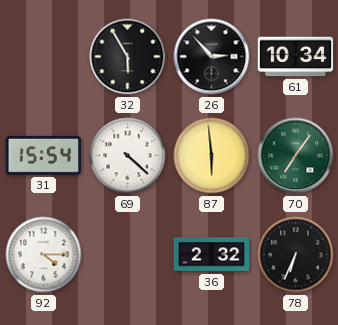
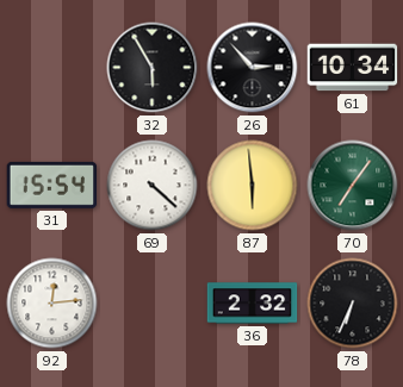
92: 4:15 -> 12:14
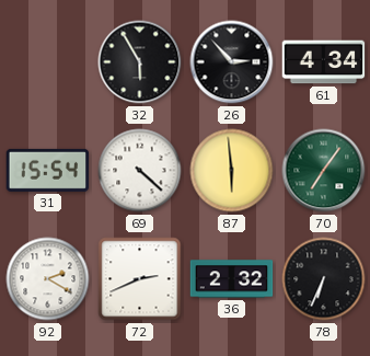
61: 10:34 -> 4:34
92: 12:14 -> 2:20
72: none -> 2:41
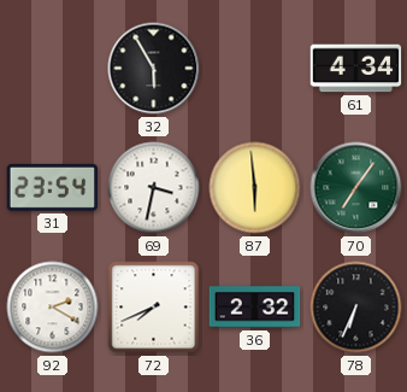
26: 2:53 -> none
31: 15:54 -> 23:54
69: 4:22 -> 3:32
72: 2:41 -> 7:41
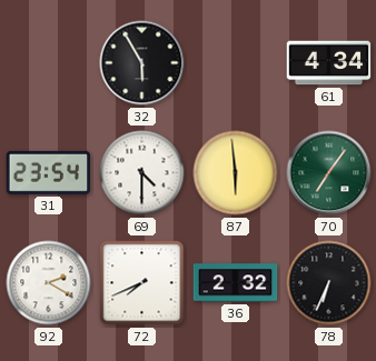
69: 3:32 -> 4:30
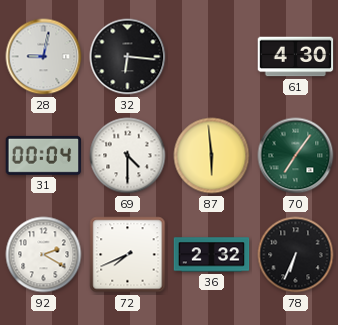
28: none -> 9:02
32: 5:55 -> 6:16
61: 4:34 -> 4:30
31: 23:54 -> 00:04
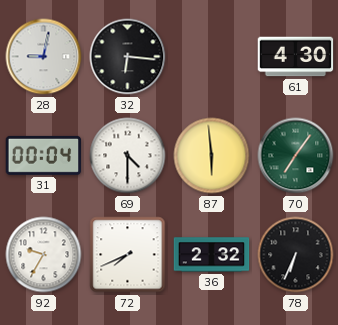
92: 2:20 -> 9:35
